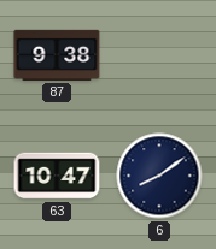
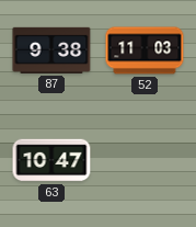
52: none -> 11:03
6: 8:09 -> none
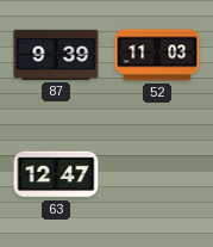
87: 9:38 -> 9:39
63: 10:47 -> 12:47
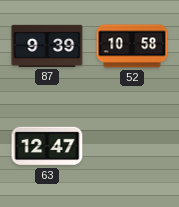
52: 11:03 -> 10:58
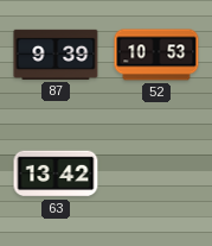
52: 10:58 -> 10:53
63: 12:47 -> 13:42
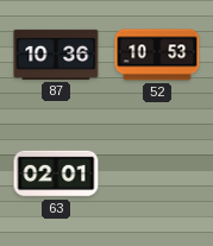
87: 9:39 -> 10:36
63: 13:42 -> 02:01
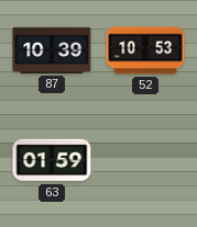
87: 10:36 -> 10:39
63: 02:01 -> 01:59
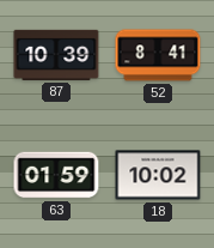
52: 10:53 -> 8:41
18: none -> 10:02
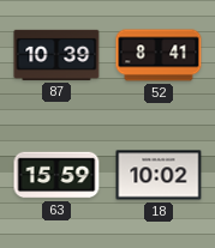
63: 01:59 -> 15:59
